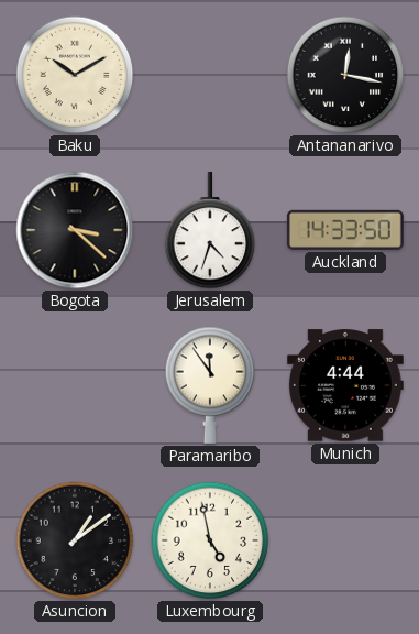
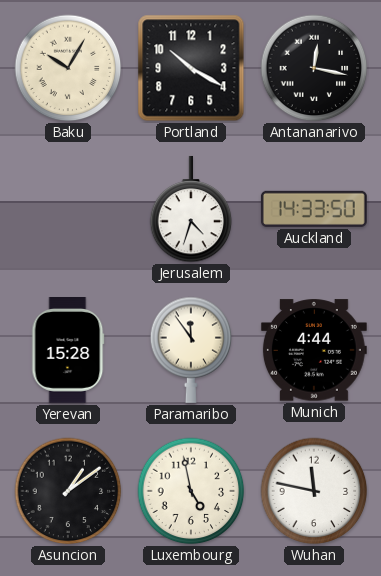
Baku: 10:10 -> 10:05
Portland: none -> 10:20
Bogota: 3:22 -> none
Yerevan: none -> 15:28
Wuhan: none -> 11:47
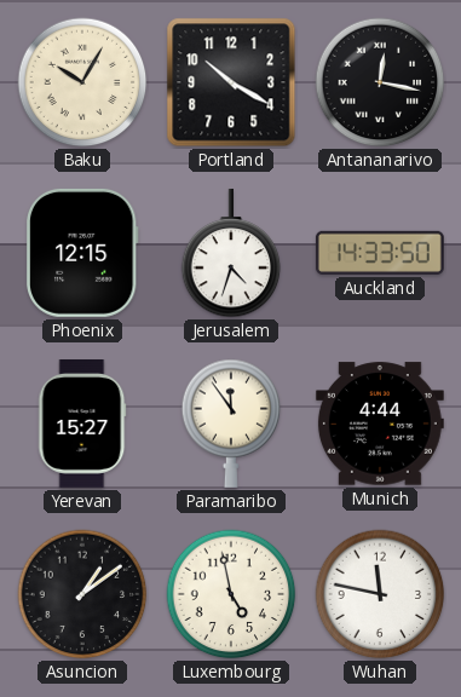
Phoenix: none -> 12:15
Yerevan: 15:28 -> 15:27
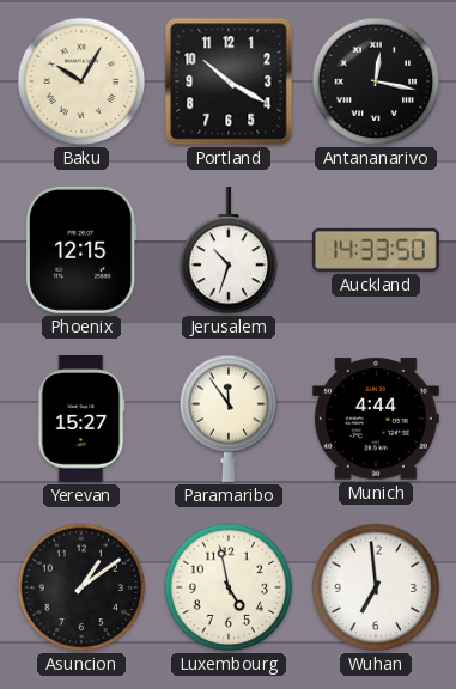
Jerusalem: 4:33 -> 10:33
Wuhan: 11:47 -> 6:59
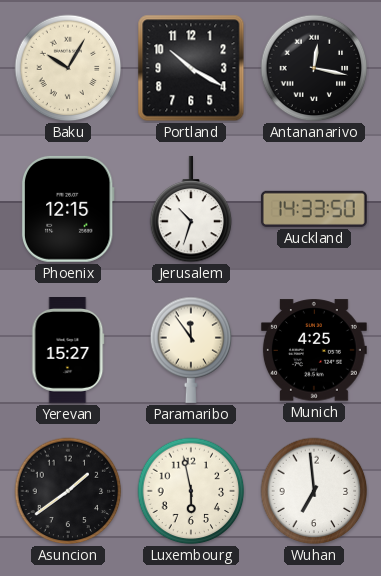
Munich: 4:44 -> 4:25
Asuncion: 1:09 -> 1:39
Luxembourg: 4:58 -> 5:58
